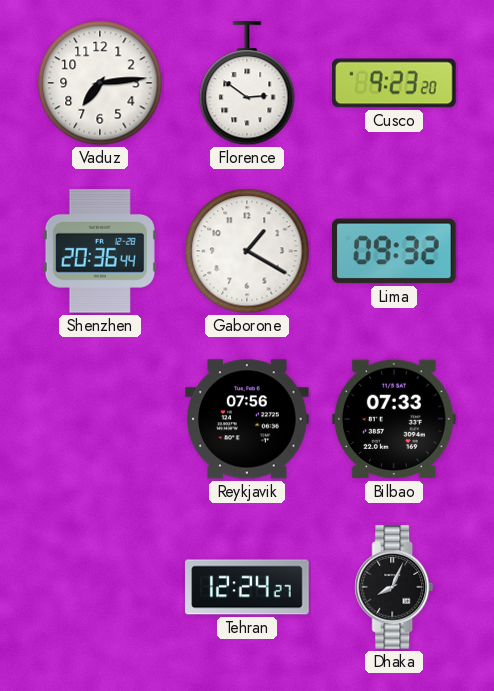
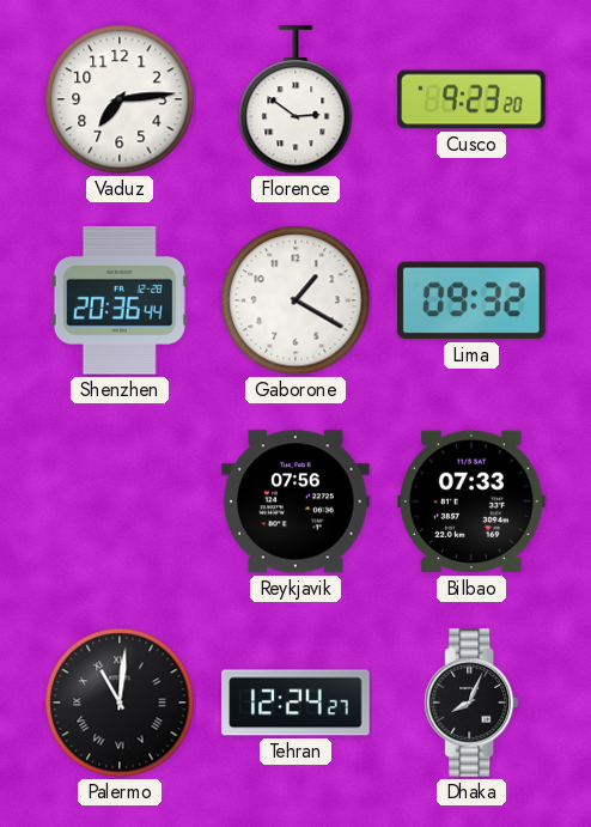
Palermo: none -> 11:01
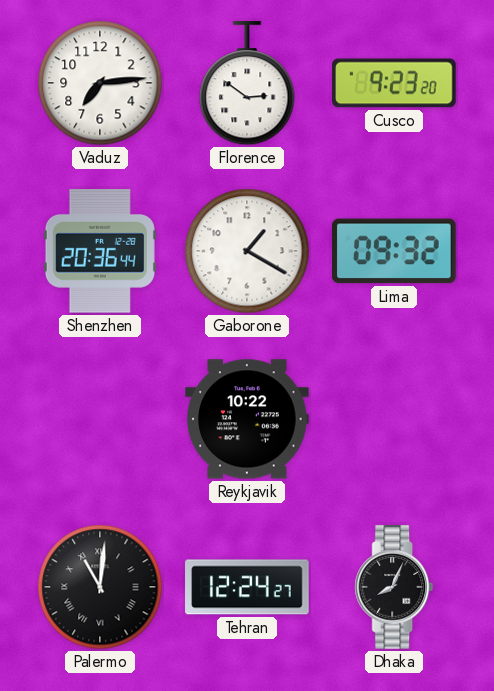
Reykjavik: 07:56 -> 10:22
Bilbao: 07:33 -> none
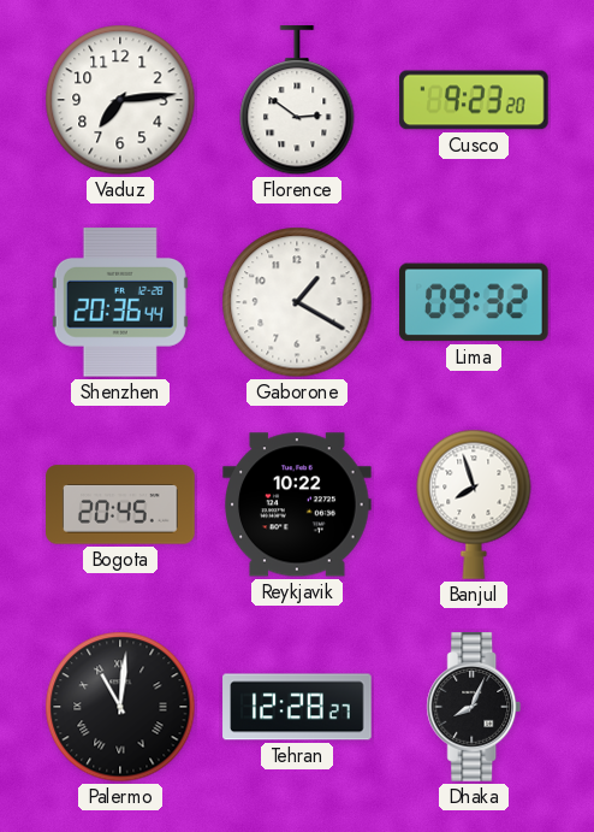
Bogota: none -> 20:45
Banjul: none -> 7:57
Tehran: 12:24 -> 12:28
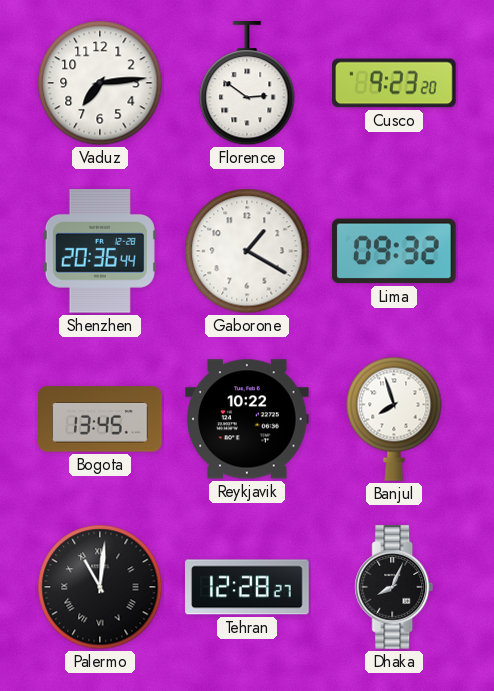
Bogota: 20:45 -> 13:45
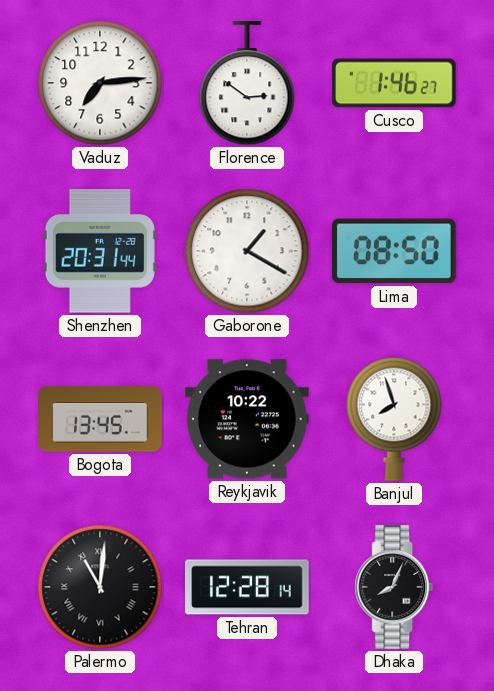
Cusco: 9:23 -> 1:46
Shenzhen: 20:36 -> 20:31
Lima: 09:32 -> 08:50
Tehran: 12:28:27 -> 12:28:14
